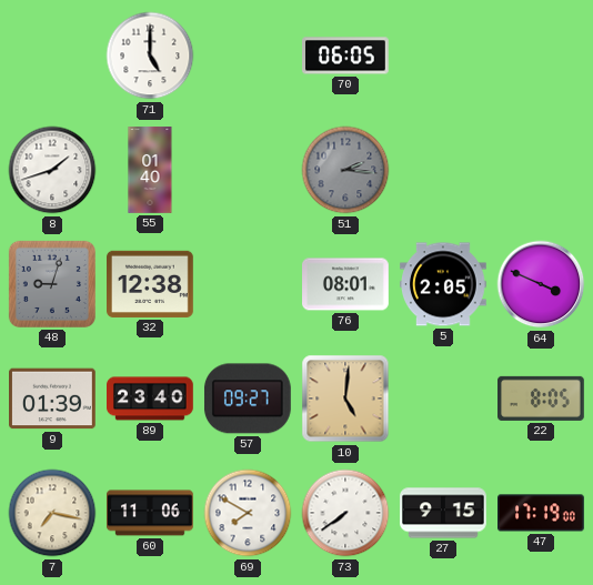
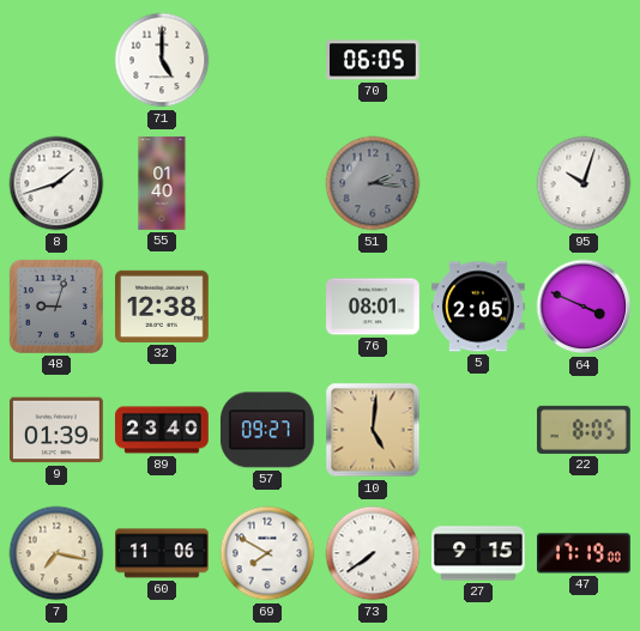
95: none -> 10:03
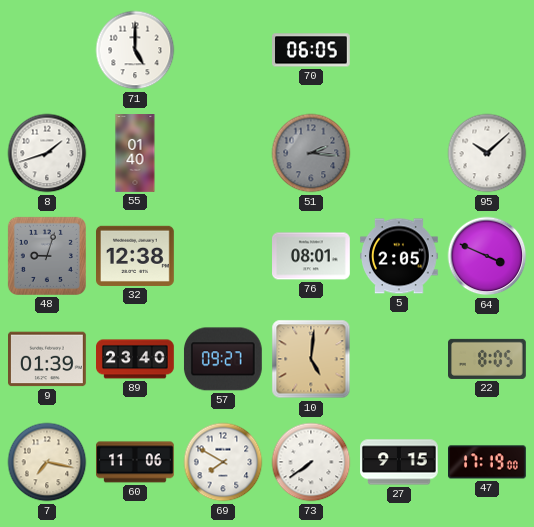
95: 10:03 -> 10:08
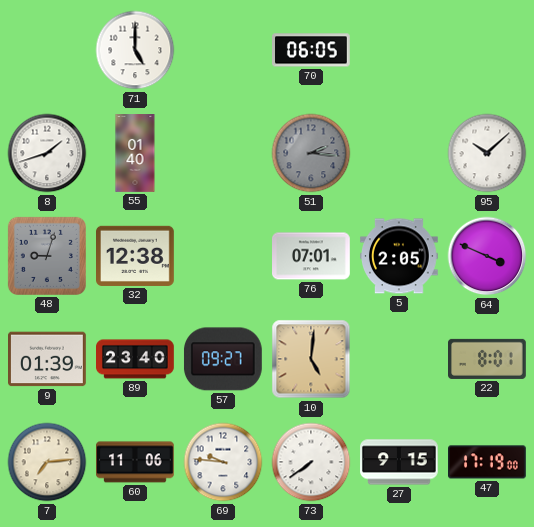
76: 08:01 -> 07:01
22: 8:05 -> 8:01
7: 7:17 -> 7:14
69: 7:50 -> 9:46
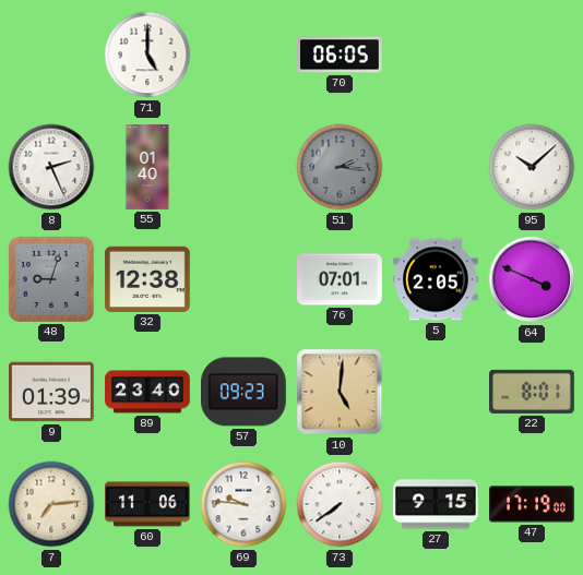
8: 1:42 -> 2:26
57: 09:27 -> 09:23
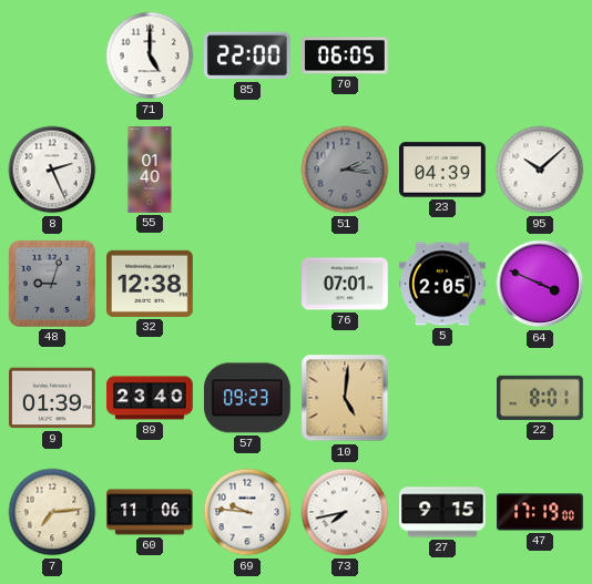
85: none -> 22:00
23: none -> 04:39
73: 7:39 -> 7:43
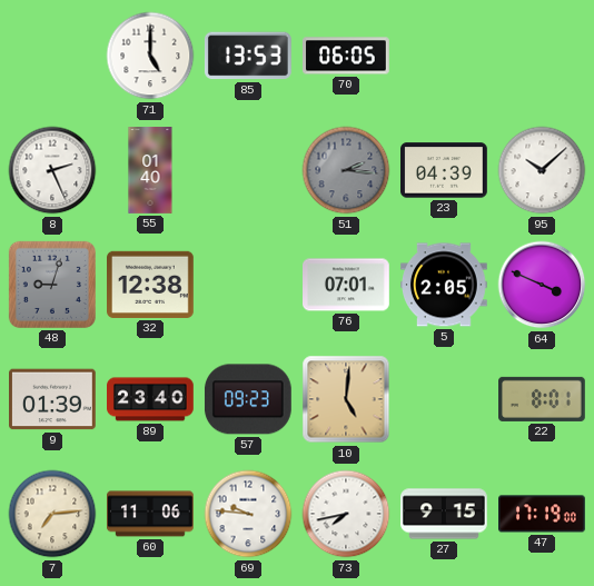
85: 22:00 -> 13:53
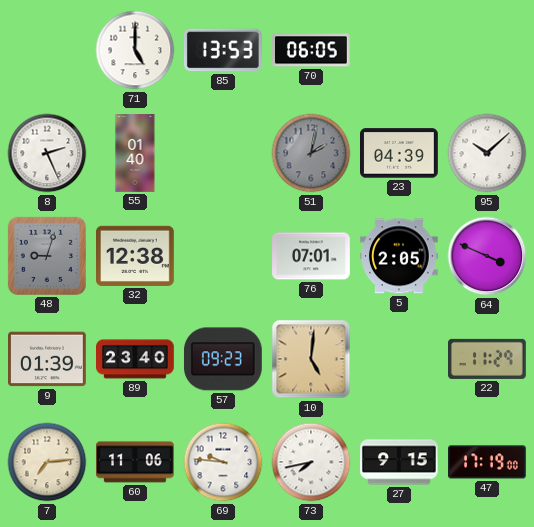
51: 2:16 -> 2:02
22: 8:01 -> 11:29
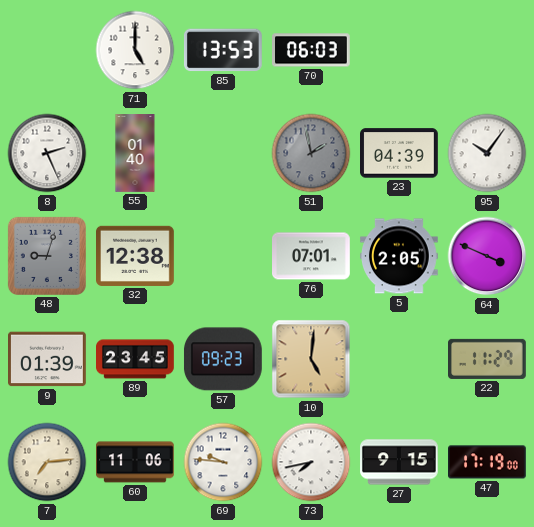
70: 06:05 -> 06:03
51: 2:02 -> 1:58
95: 10:08 -> 10:06
89: 23:40 -> 23:45
